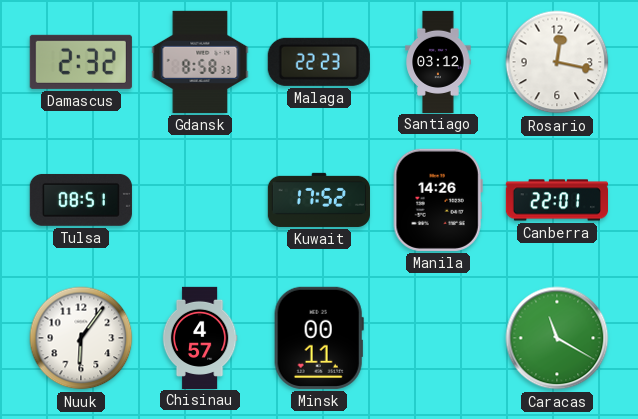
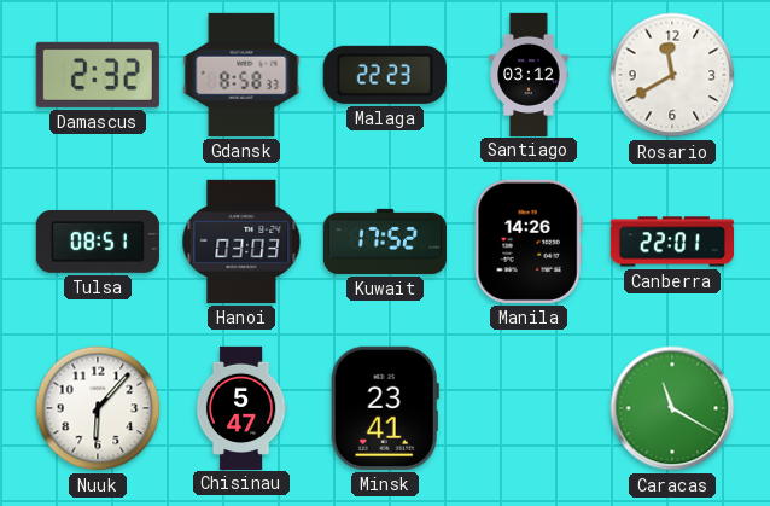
Rosario: 12:17 -> 11:40
Hanoi: none -> 03:03
Nuuk: 6:06 -> 6:07
Chisinau: 4:57 -> 5:47
Minsk: 00:11 -> 23:41
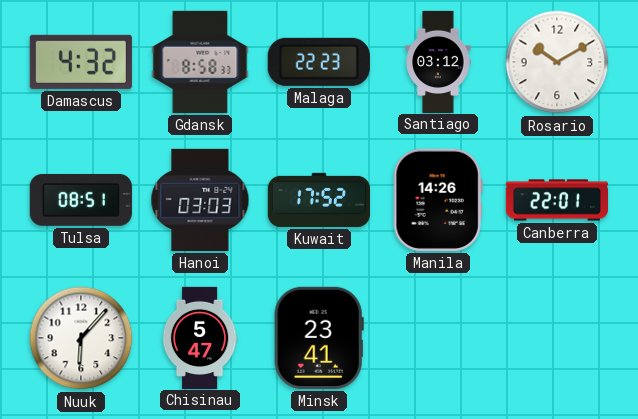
Damascus: 2:32 -> 4:32
Rosario: 11:40 -> 10:10
Caracas: 11:20 -> none
